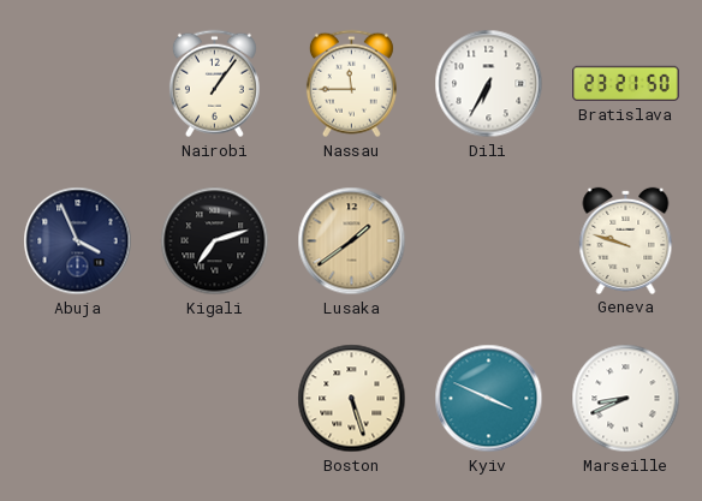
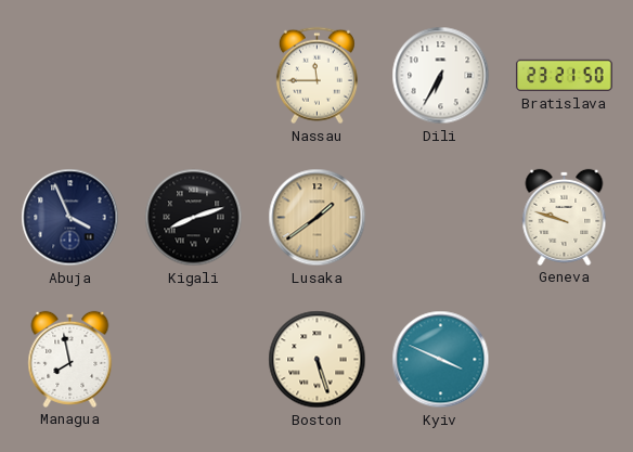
Nairobi: 1:06 -> none
Kigali: 7:12 -> 8:12
Managua: none -> 7:58
Marseille: 8:41 -> none
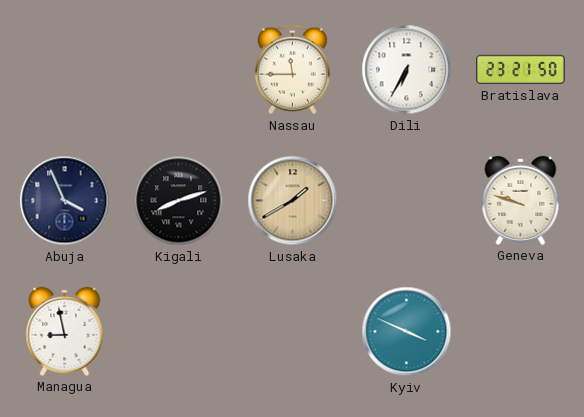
Lusaka: 1:39 -> 1:40
Managua: 7:58 -> 8:58
Boston: 5:27 -> none
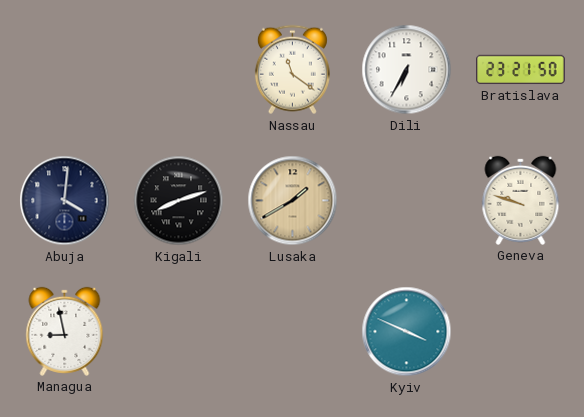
Nassau: 11:45 -> 11:21
Abuja: 3:56 -> 4:01
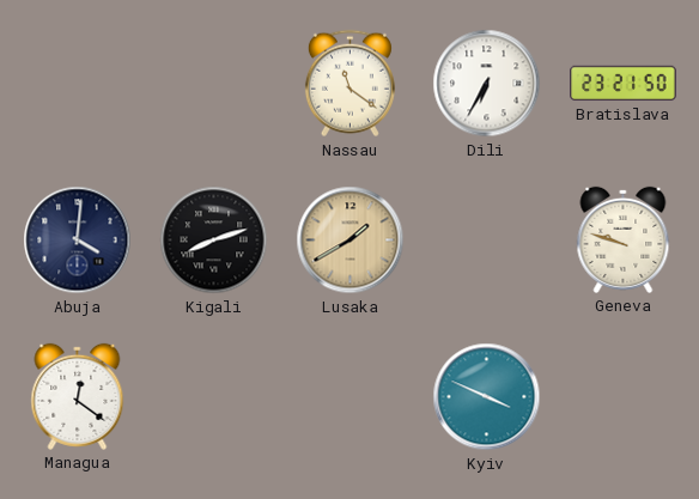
Managua: 8:58 -> 12:21
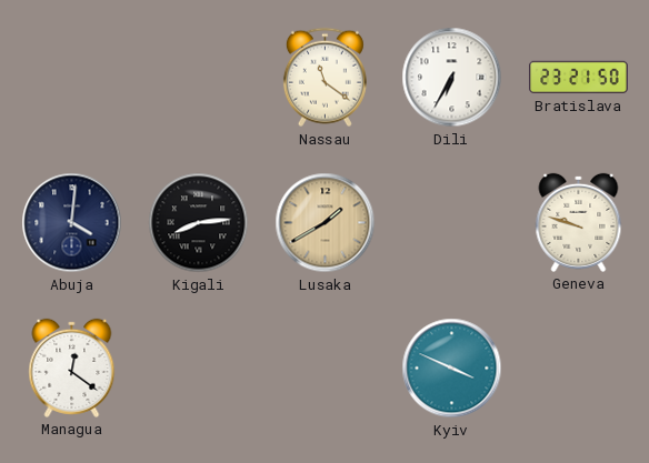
Kigali: 8:12 -> 8:14
